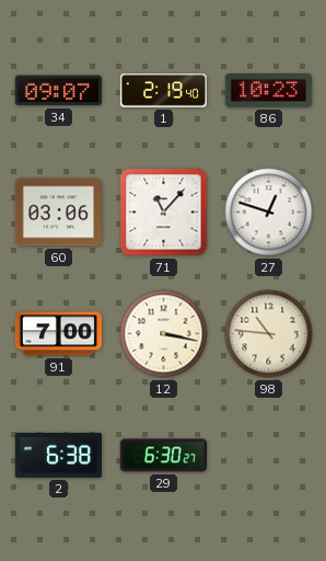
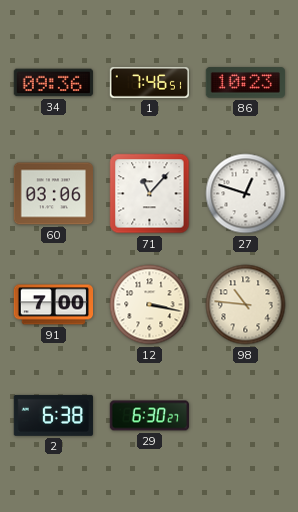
34: 09:07 -> 09:36
1: 2:19 -> 7:46
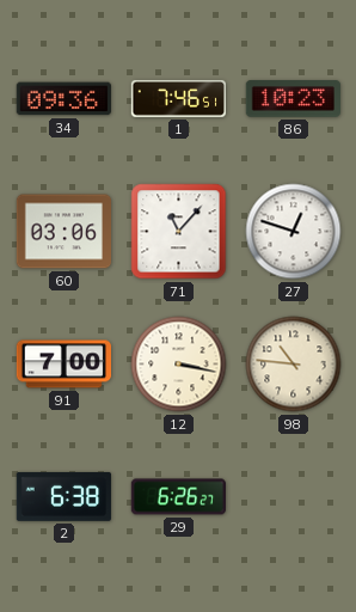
29: 6:30 -> 6:26
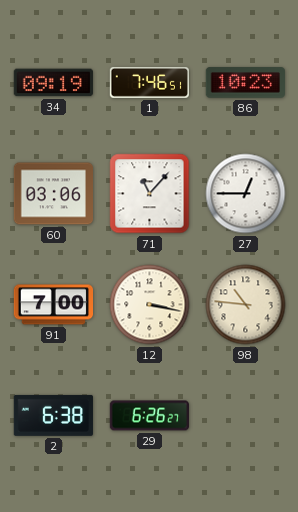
34: 09:36 -> 09:19
27: 12:48 -> 12:45
